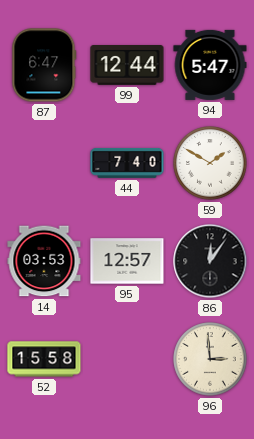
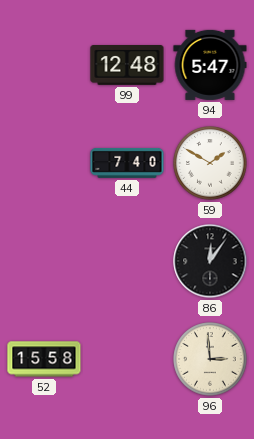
87: 6:47 -> none
99: 12:44 -> 12:48
14: 03:53 -> none
95: 12:57 -> none
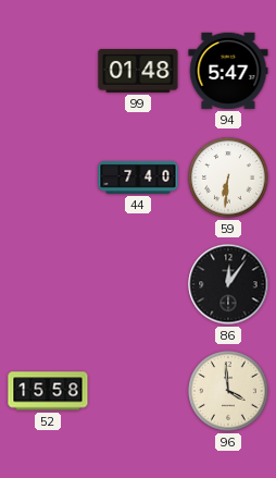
99: 12:48 -> 01:48
59: 1:50 -> 6:31
96: 2:59 -> 3:59
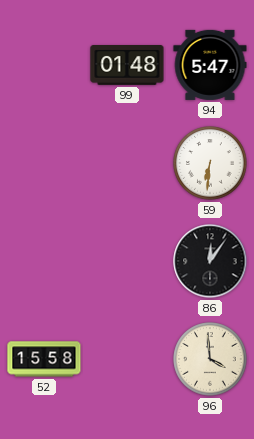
44: 7:40 -> none
